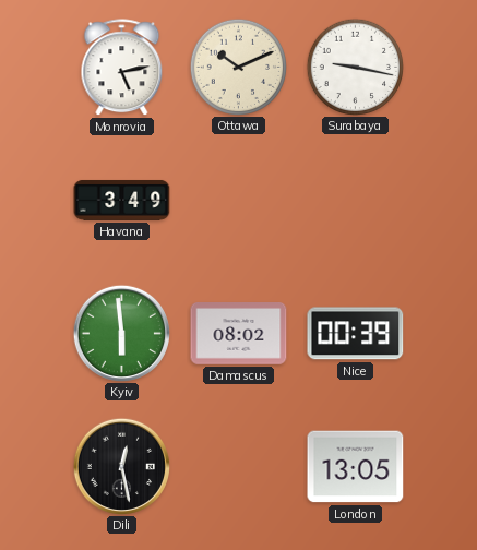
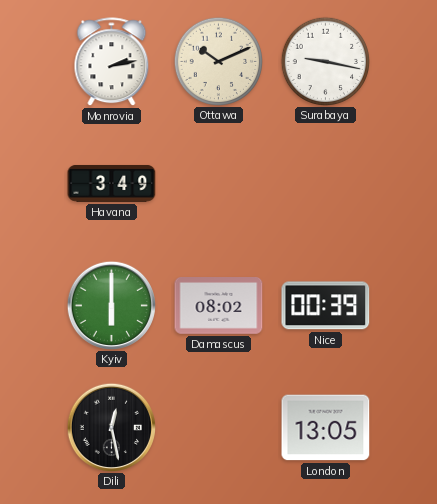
Monrovia: 5:13 -> 2:13
Kyiv: 5:59 -> 6:00
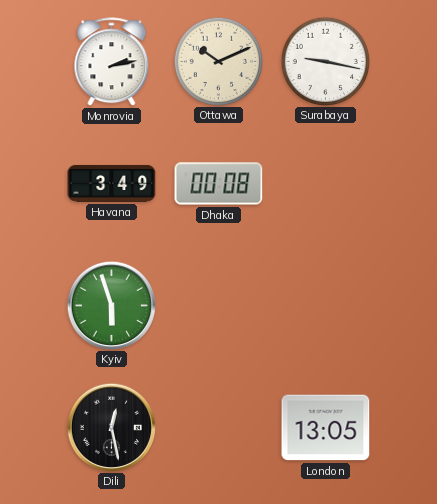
Dhaka: none -> 00:08
Kyiv: 6:00 -> 5:57
Damascus: 08:02 -> none
Nice: 00:39 -> none
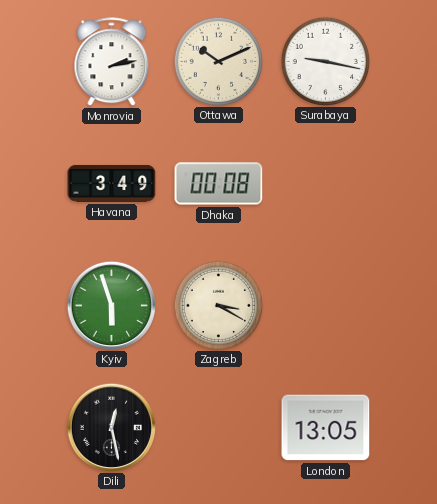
Zagreb: none -> 3:20
